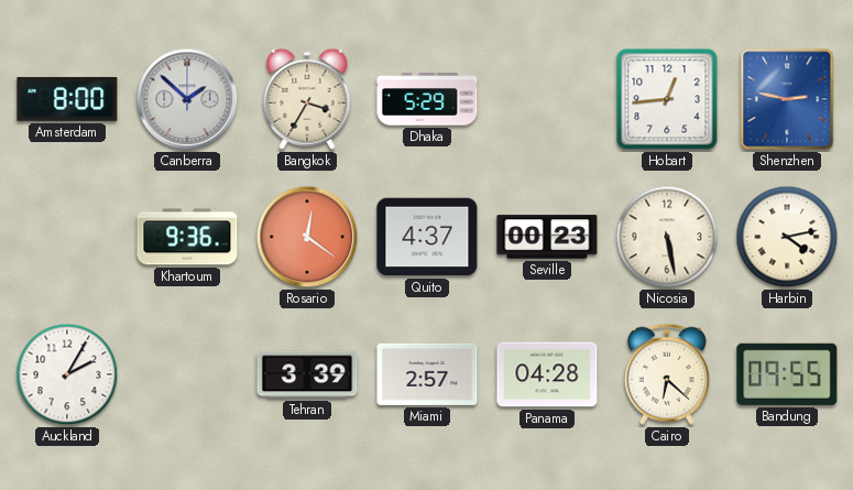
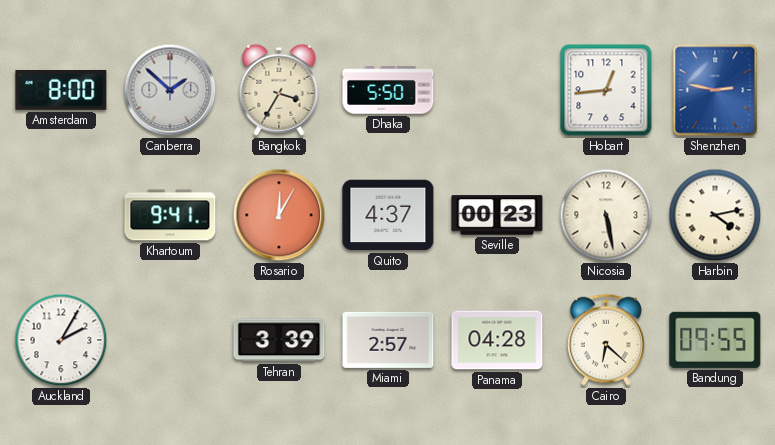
Dhaka: 5:29 -> 5:50
Khartoum: 9:36 -> 9:41
Rosario: 12:21 -> 12:05
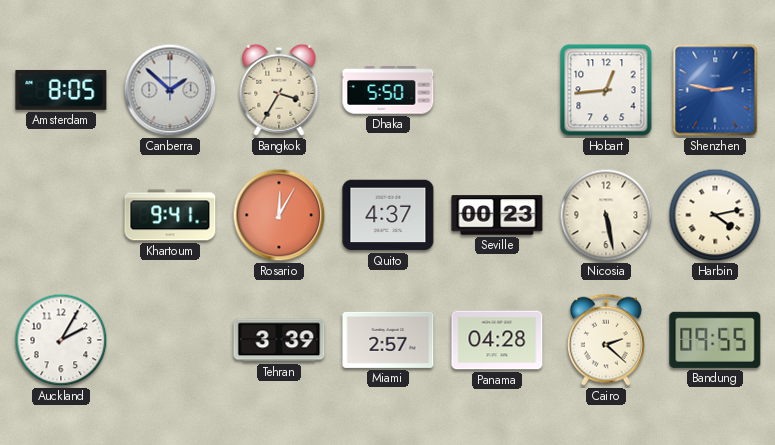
Amsterdam: 8:00 -> 8:05
Cairo: 6:22 -> 2:22
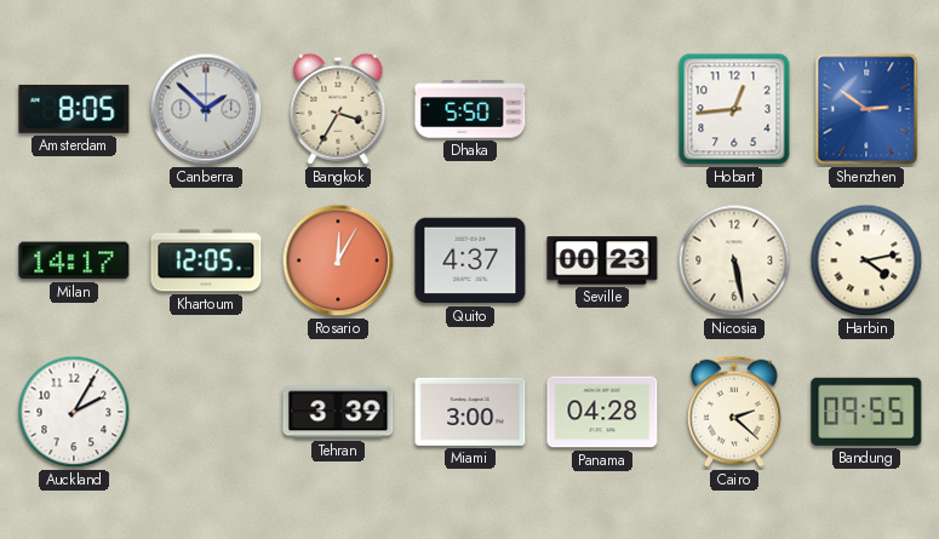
Shenzhen: 2:47 -> 2:51
Milan: none -> 14:17
Khartoum: 9:41 -> 12:05
Miami: 2:57 -> 3:00
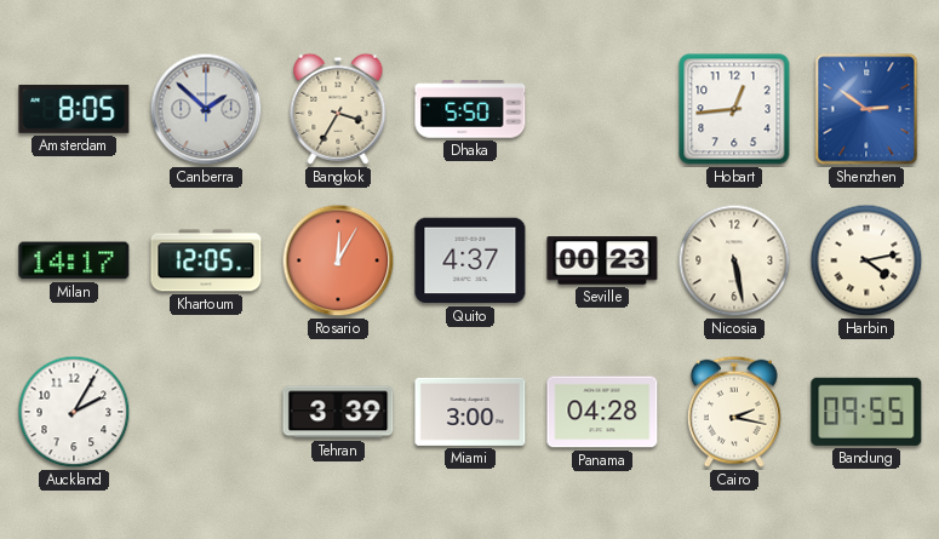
Cairo: 2:22 -> 2:17
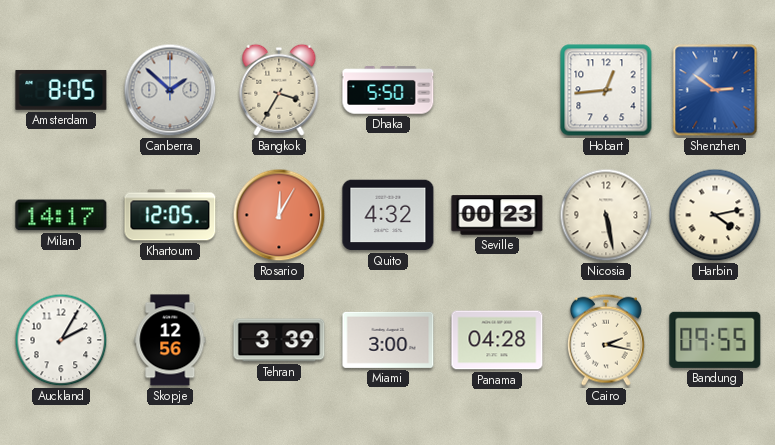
Quito: 4:37 -> 4:32
Skopje: none -> 12:56
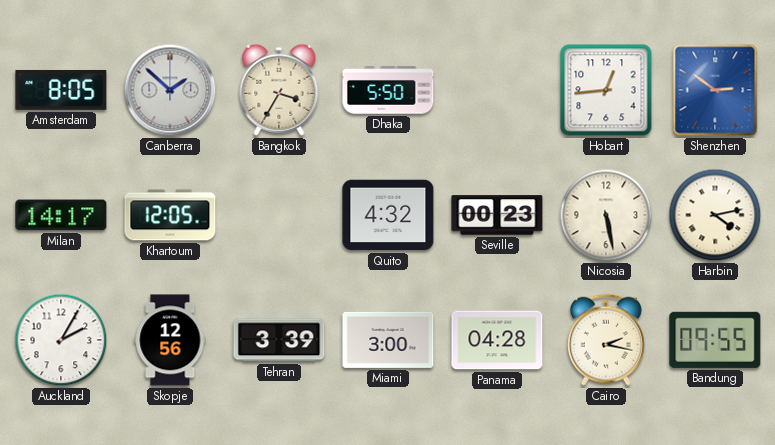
Rosario: 12:05 -> none
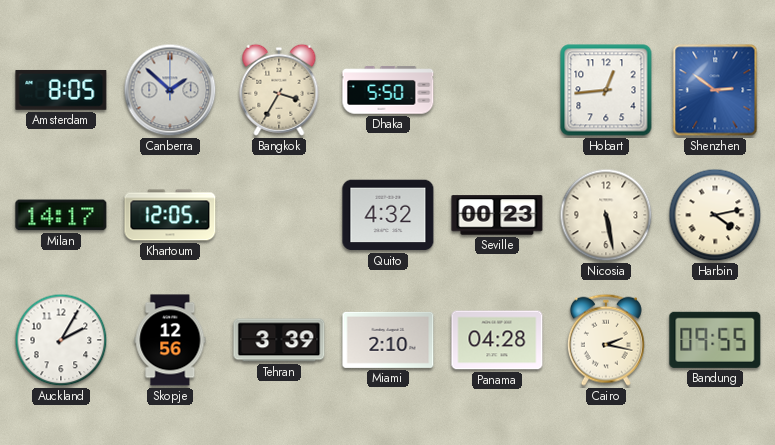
Miami: 3:00 -> 2:10
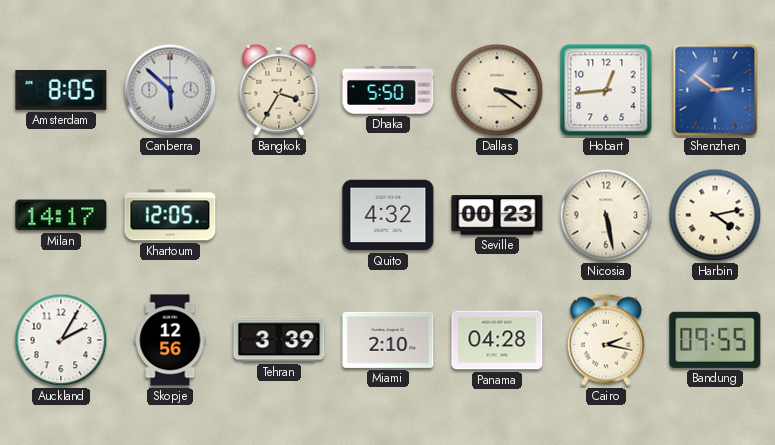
Canberra: 1:52 -> 5:52
Dallas: none -> 3:21
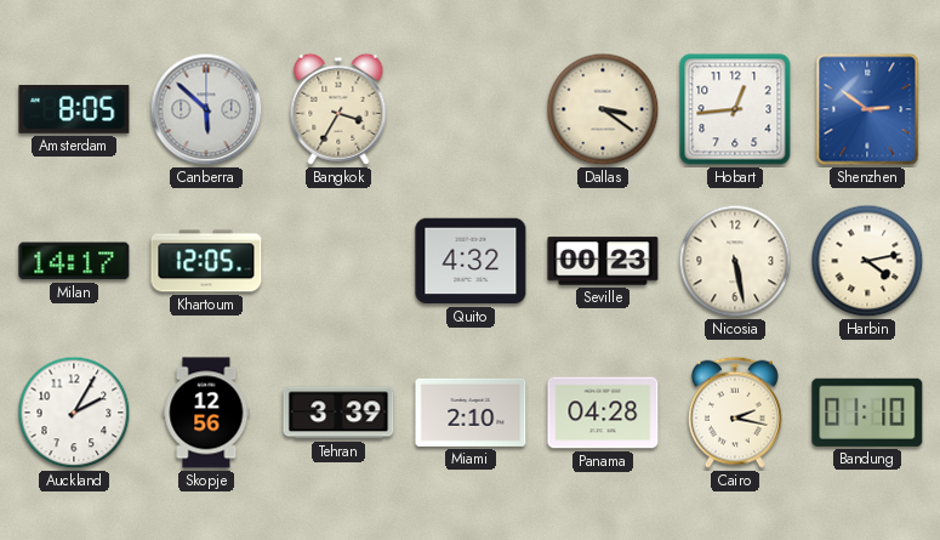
Dhaka: 5:50 -> none
Bandung: 09:55 -> 01:10
